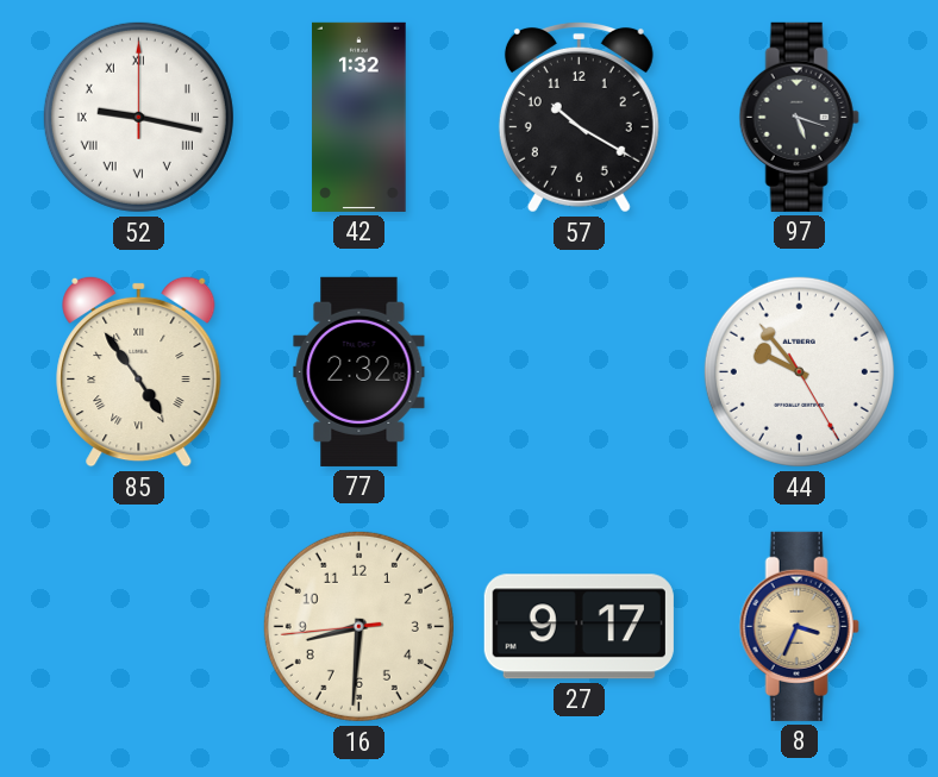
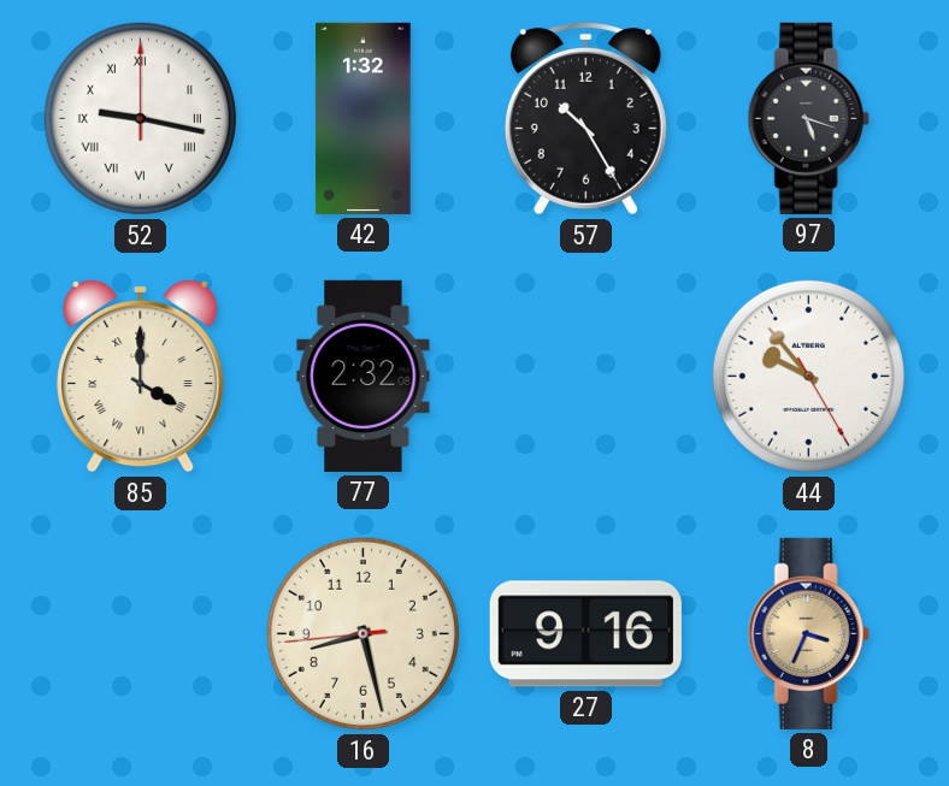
57: 10:20 -> 10:25
85: 4:54 -> 4:00
16: 8:30 -> 8:27
27: 9:17 -> 9:16
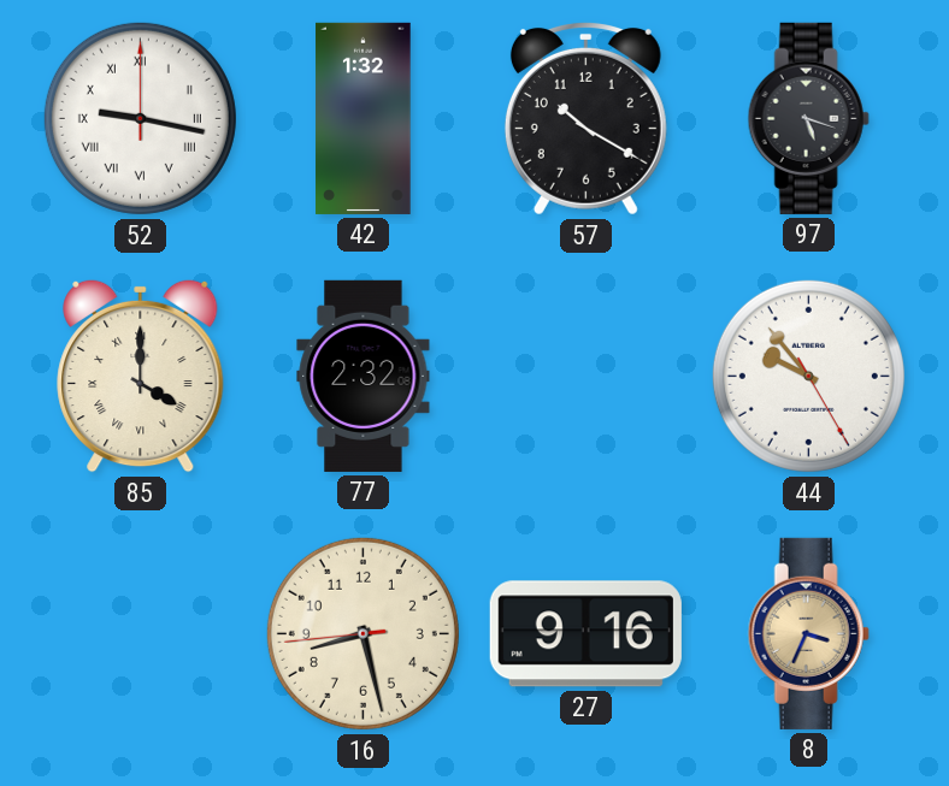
57: 10:25 -> 10:20
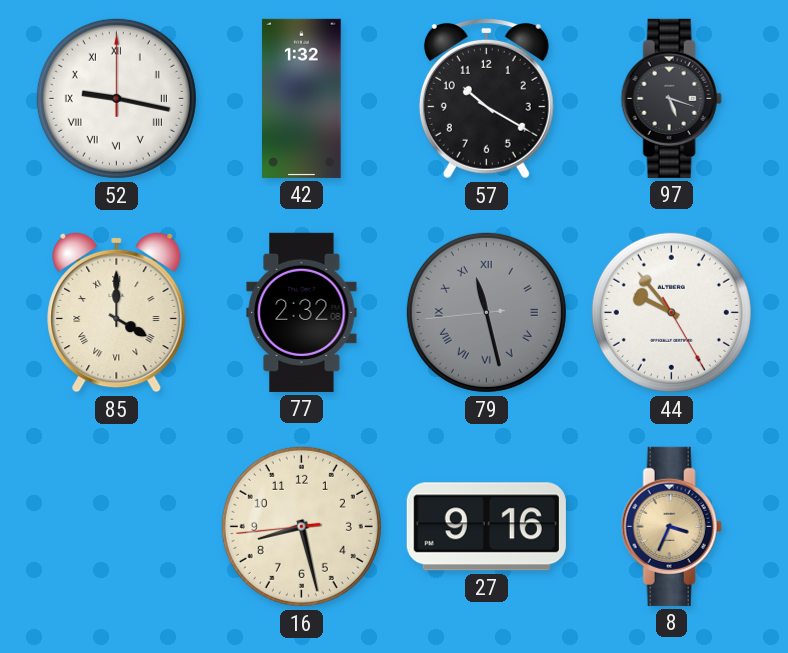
79: none -> 11:27
